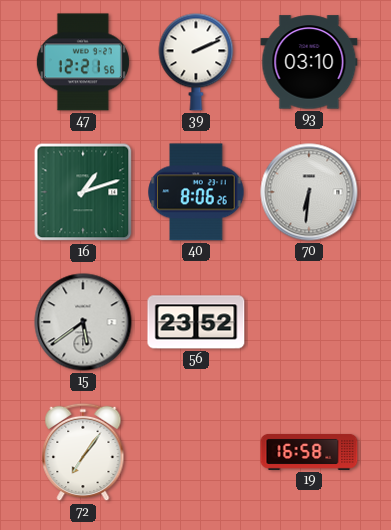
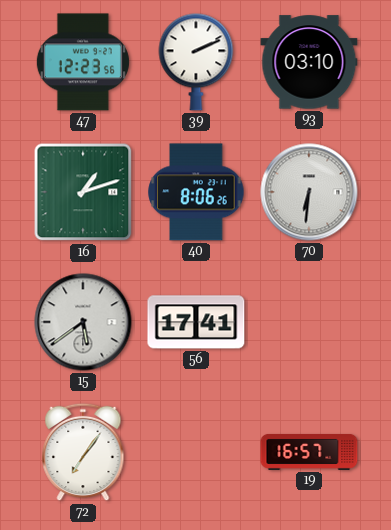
47: 12:21 -> 12:23
56: 23:52 -> 17:41
19: 16:58 -> 16:57
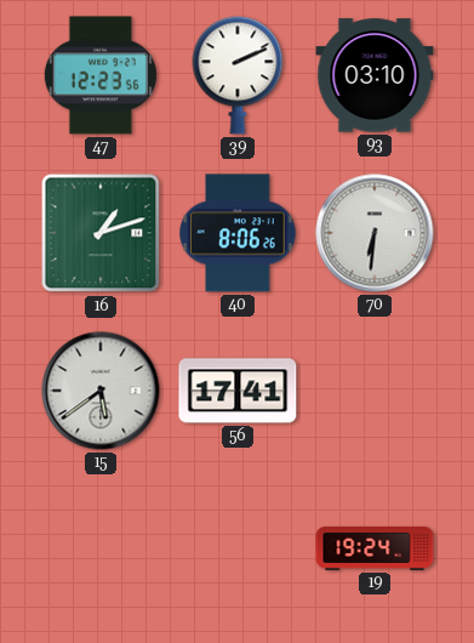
72: 7:06 -> none
19: 16:57 -> 19:24
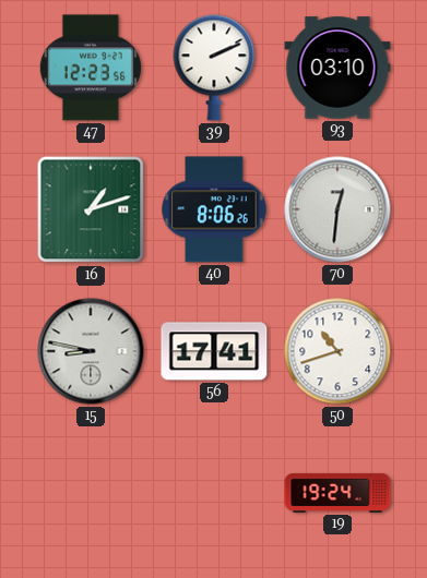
70: 6:31 -> 12:31
15: 5:39 -> 8:47
50: none -> 10:42
